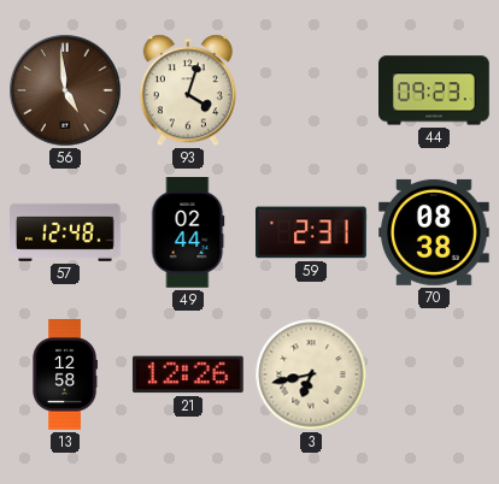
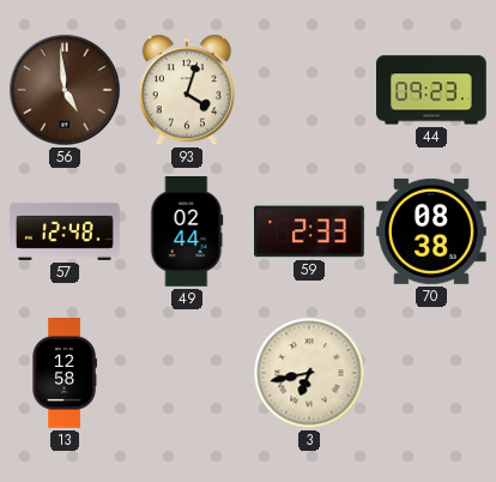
59: 2:31 -> 2:33
21: 12:26 -> none
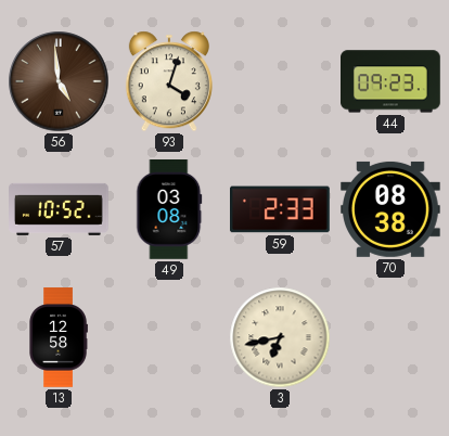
57: 12:48 -> 10:52
49: 02:44 -> 03:08
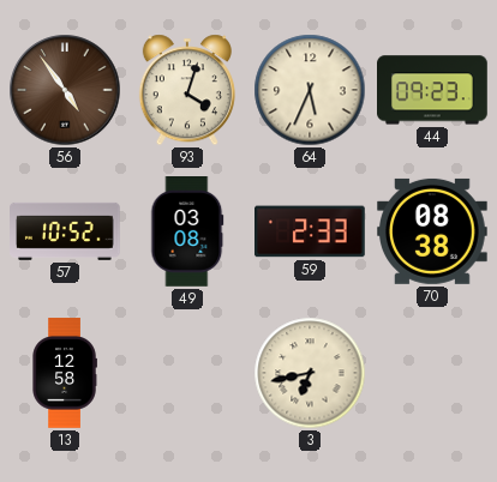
56: 4:59 -> 4:54
64: none -> 5:34
